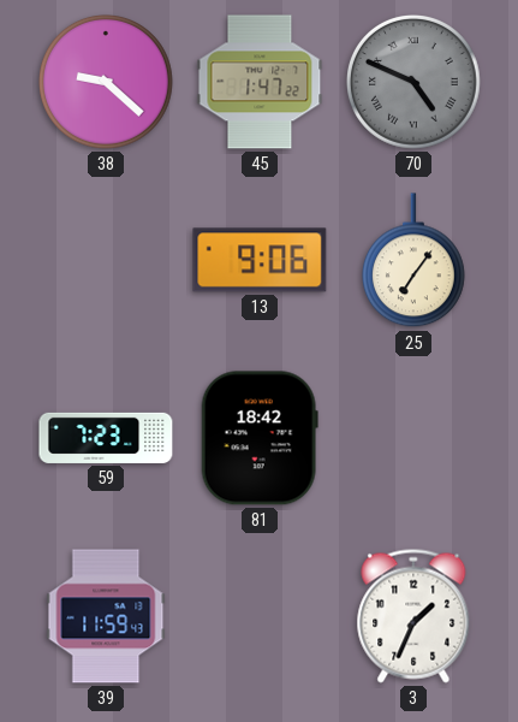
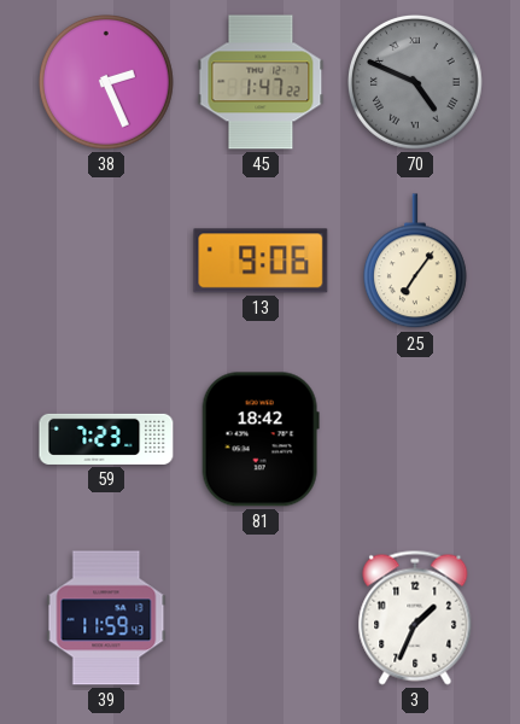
38: 9:22 -> 2:26
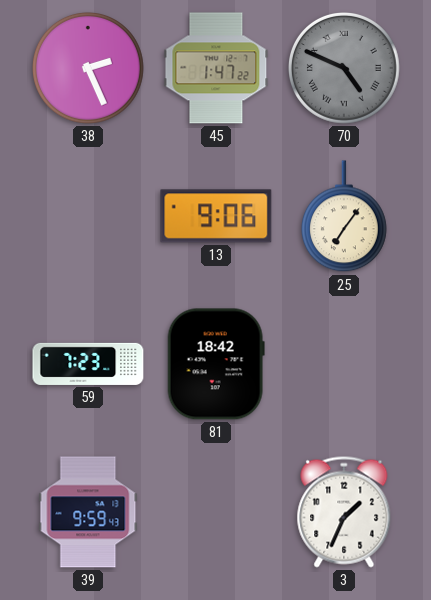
39: 11:59 -> 9:59
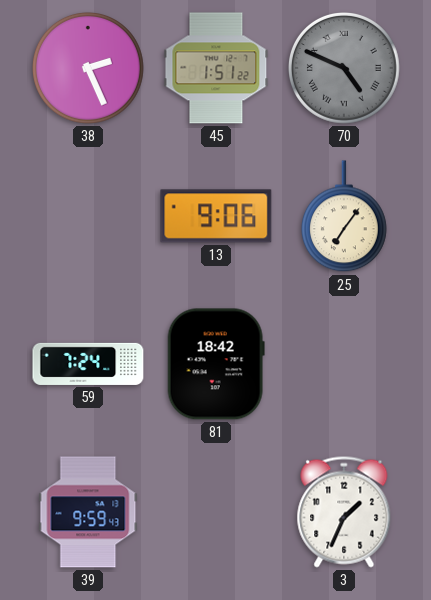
45: 1:47 -> 1:51
59: 7:23 -> 7:24
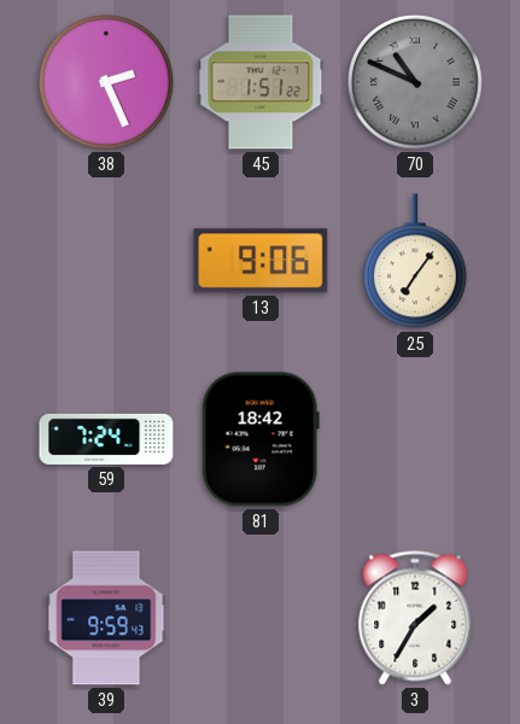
70: 4:49 -> 10:49
3: 1:34 -> 1:35
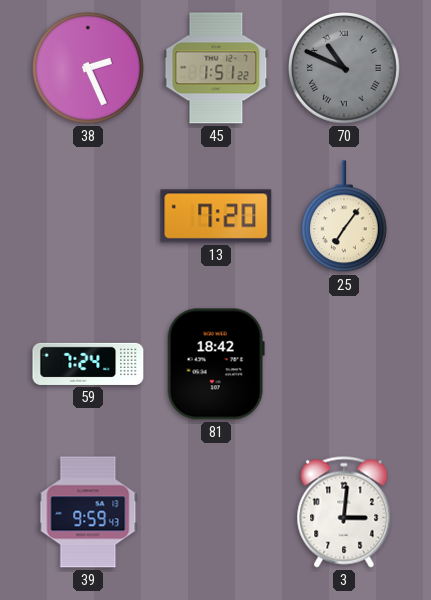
13: 9:06 -> 7:20
3: 1:35 -> 3:01
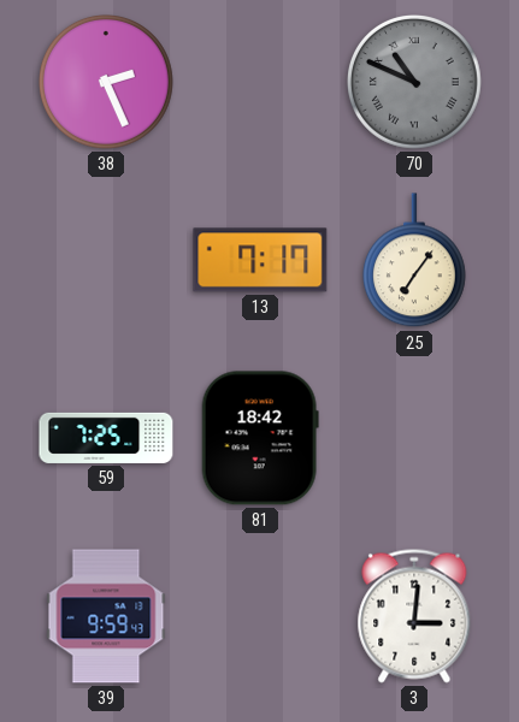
45: 1:51 -> none
13: 7:20 -> 7:17
59: 7:24 -> 7:25
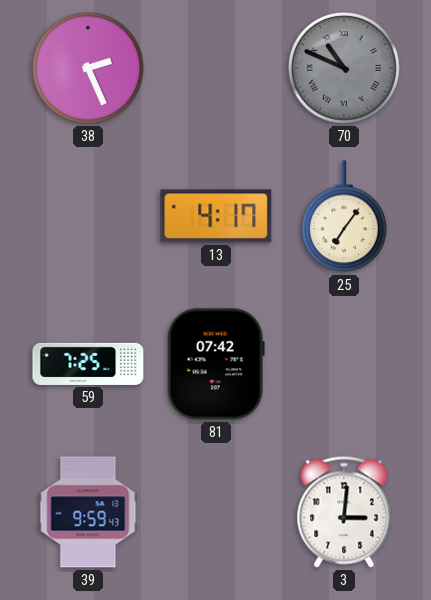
13: 7:17 -> 4:17
81: 18:42 -> 07:42
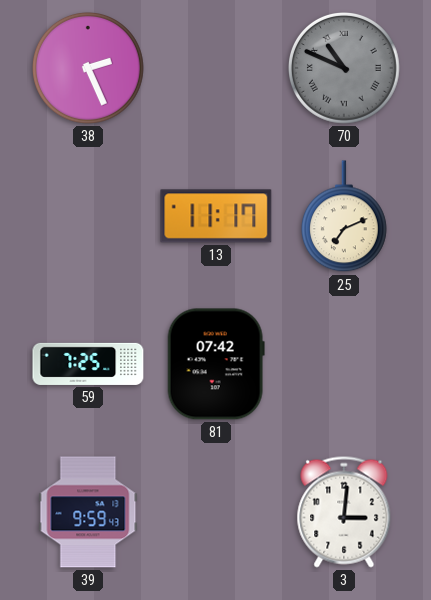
13: 4:17 -> 11:17
25: 7:06 -> 7:11
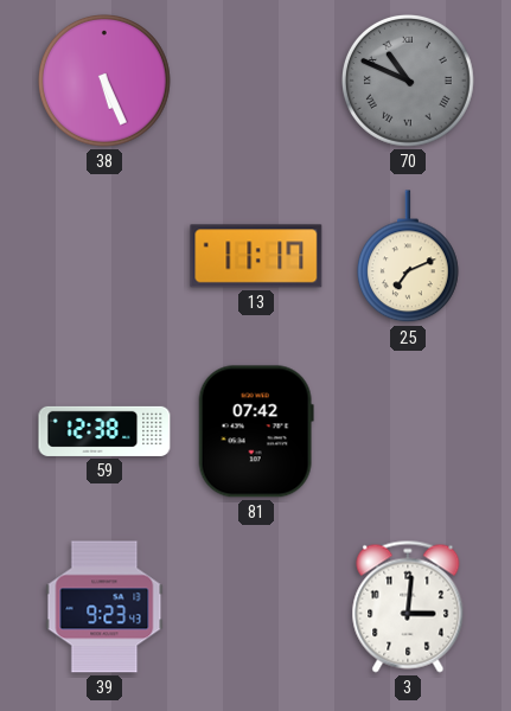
38: 2:26 -> 5:26
59: 7:25 -> 12:38
39: 9:59 -> 9:23
